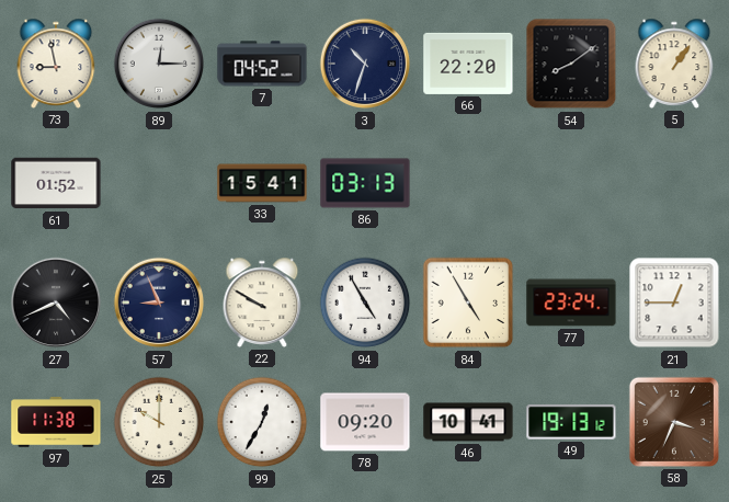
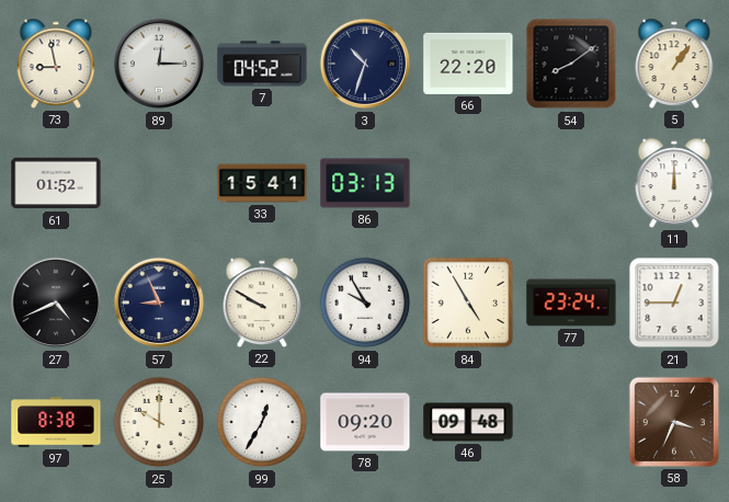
11: none -> 12:00
94: 4:55 -> 9:55
97: 11:38 -> 8:38
46: 10:41 -> 09:48
49: 19:13 -> none
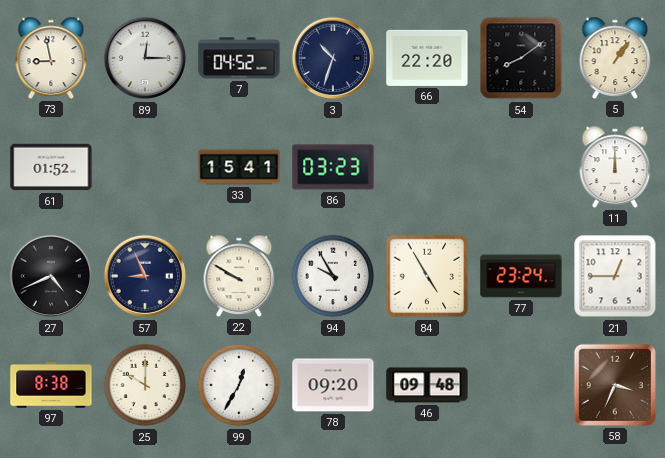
86: 03:13 -> 03:23
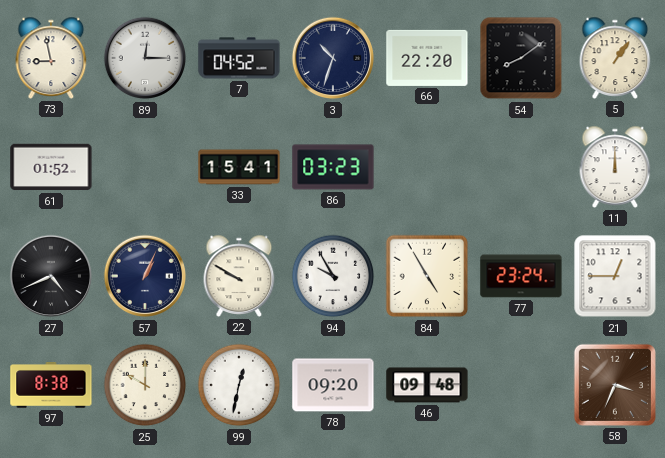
57: 8:56 -> 1:04
99: 12:35 -> 12:32
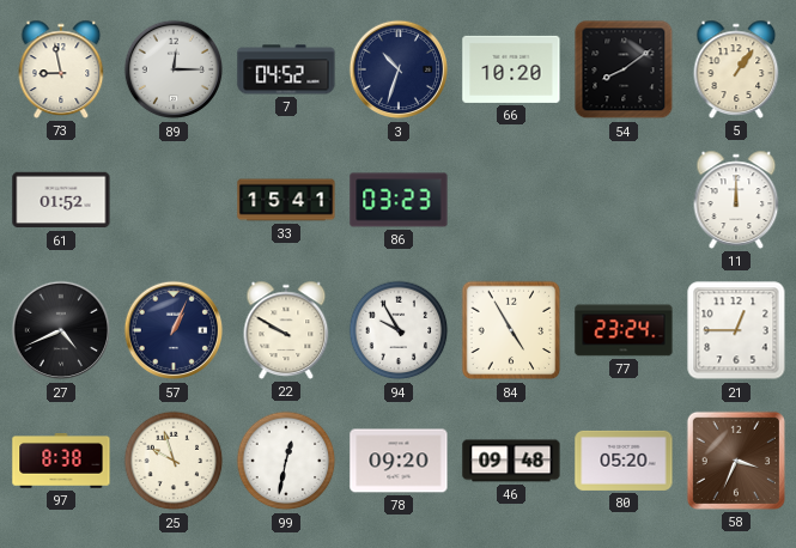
66: 22:20 -> 10:20
25: 10:00 -> 9:57
80: none -> 05:20
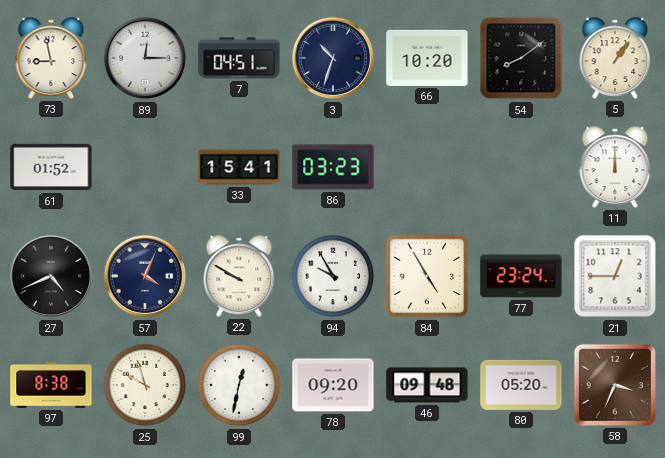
7: 04:52 -> 04:51
57: 1:04 -> 4:04
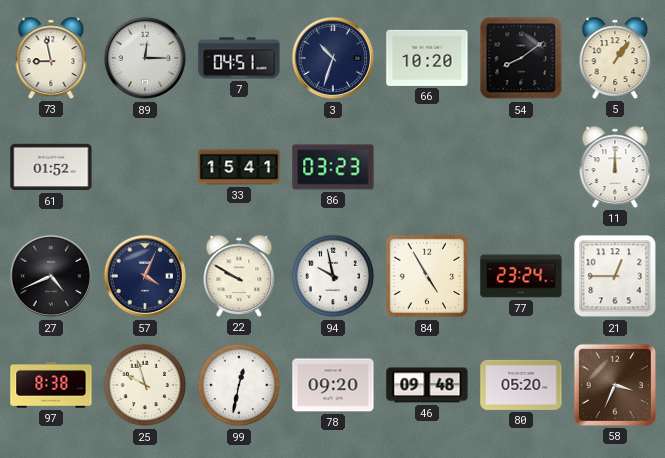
94: 9:55 -> 9:58
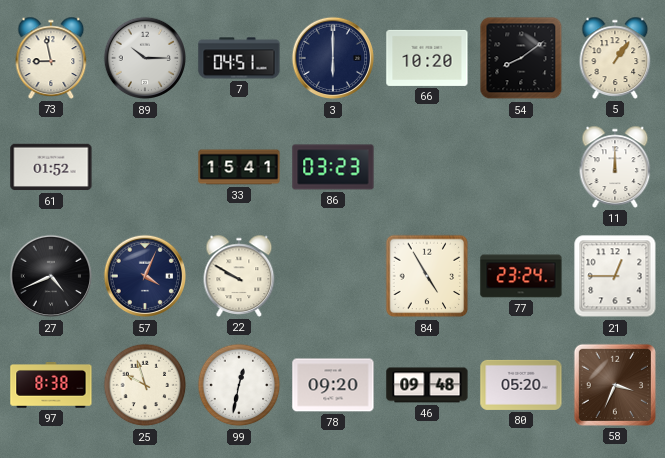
89: 12:15 -> 10:15
3: 10:33 -> 6:00
94: 9:58 -> none
